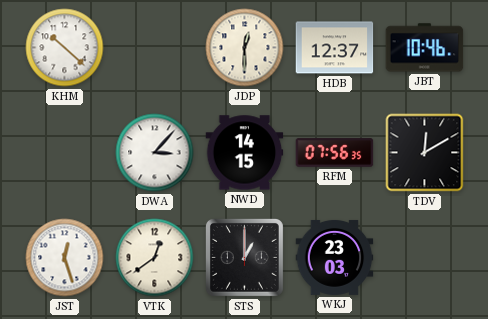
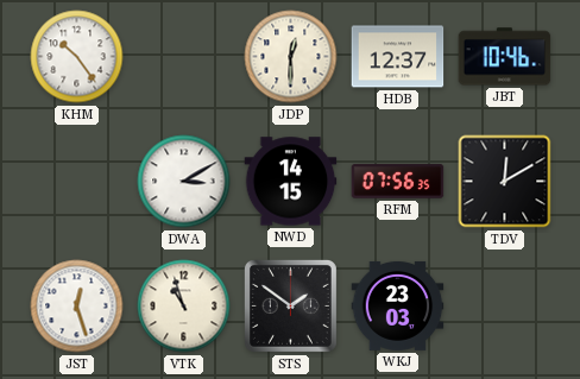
KHM: 10:22 -> 10:24
DWA: 3:07 -> 3:10
VTK: 12:39 -> 10:57
STS: 1:00 -> 1:51
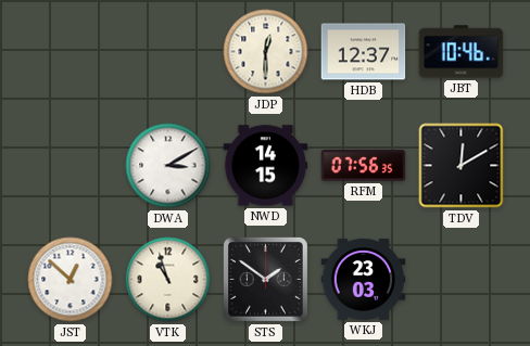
KHM: 10:24 -> none
JST: 12:27 -> 12:52
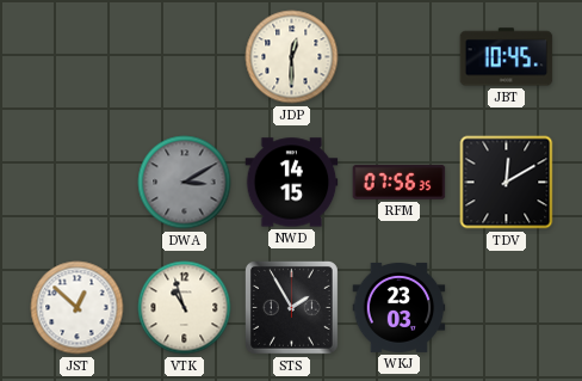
HDB: 12:37 -> none
JBT: 10:46 -> 10:45
DWA dial: white -> grey
STS: 1:51 -> 1:55
